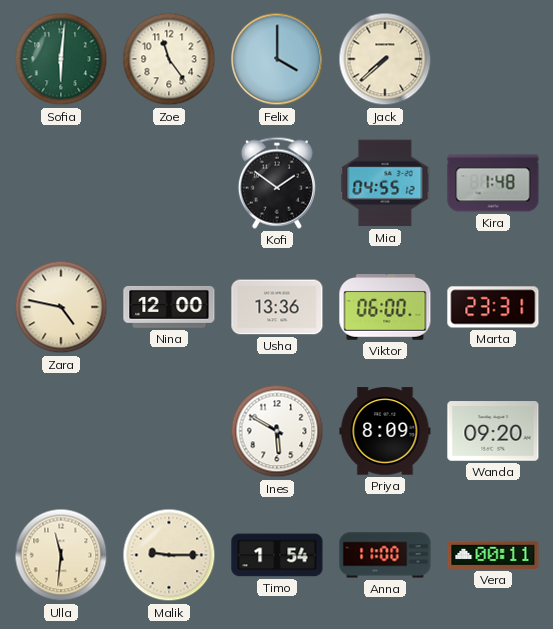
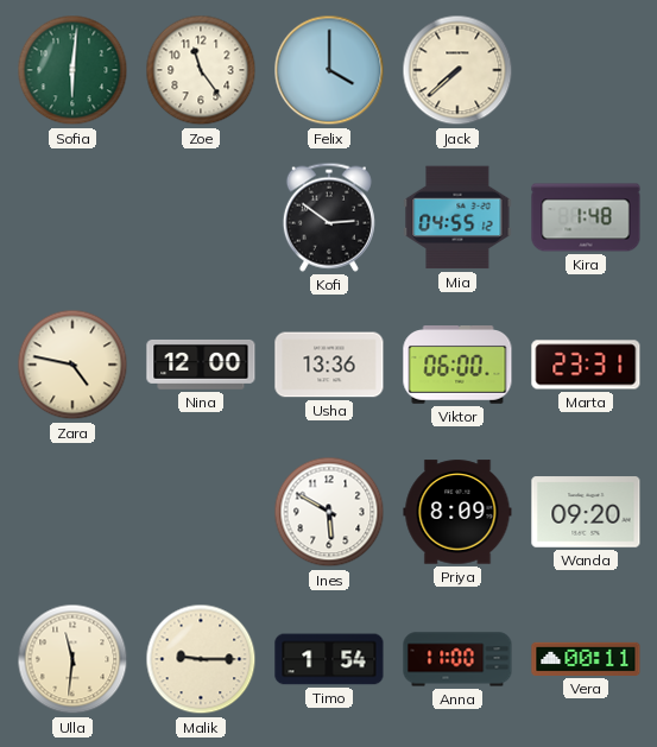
Kofi: 1:51 -> 2:51
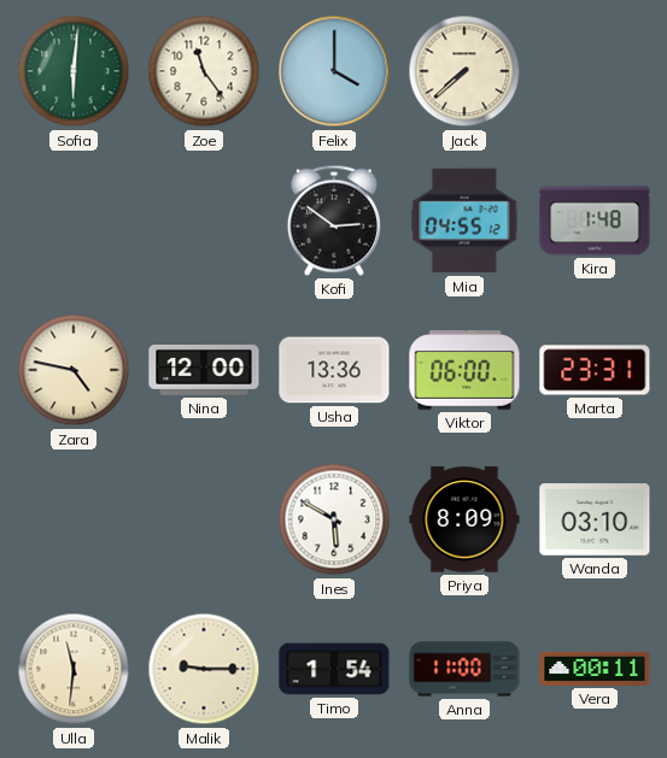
Wanda: 09:20 -> 03:10
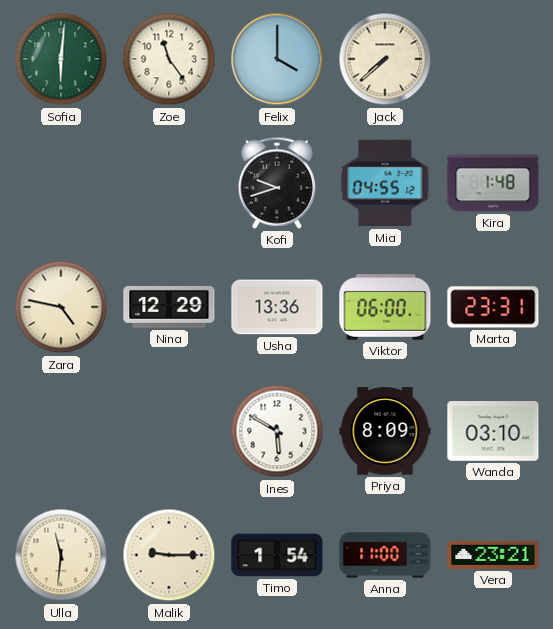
Kofi: 2:51 -> 9:42
Nina: 12:00 -> 12:29
Vera: 00:11 -> 23:21
